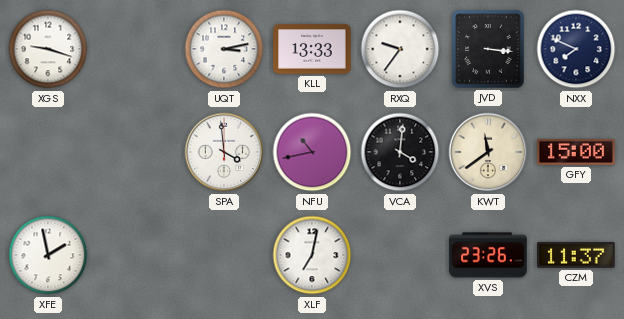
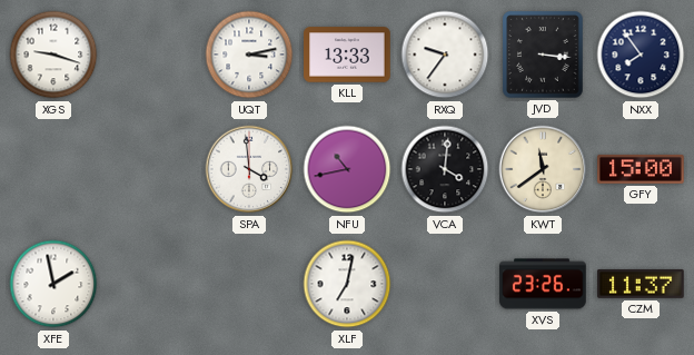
NXX: 7:49 -> 7:54
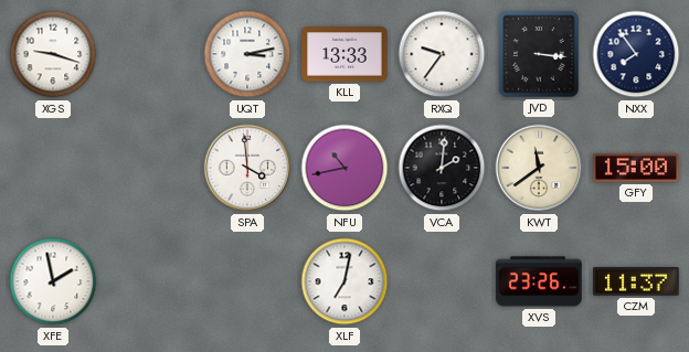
VCA: 4:01 -> 2:01
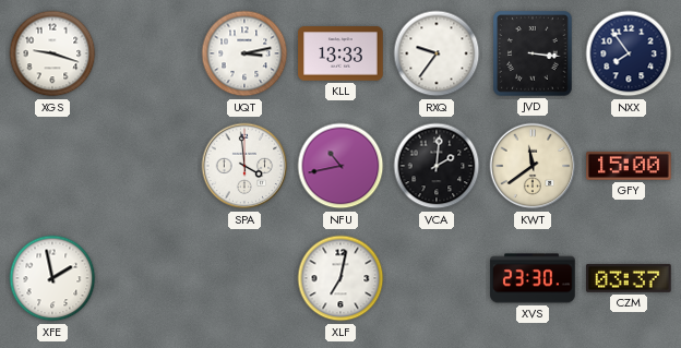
XVS: 23:26 -> 23:30
CZM: 11:37 -> 03:37
